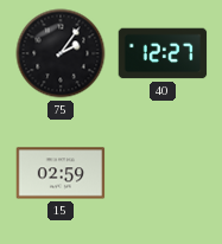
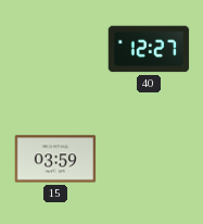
75: 2:06 -> none
15: 02:59 -> 03:59
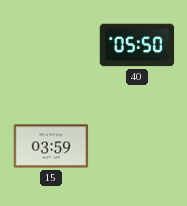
40: 12:27 -> 05:50
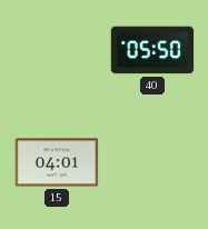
15: 03:59 -> 04:01
